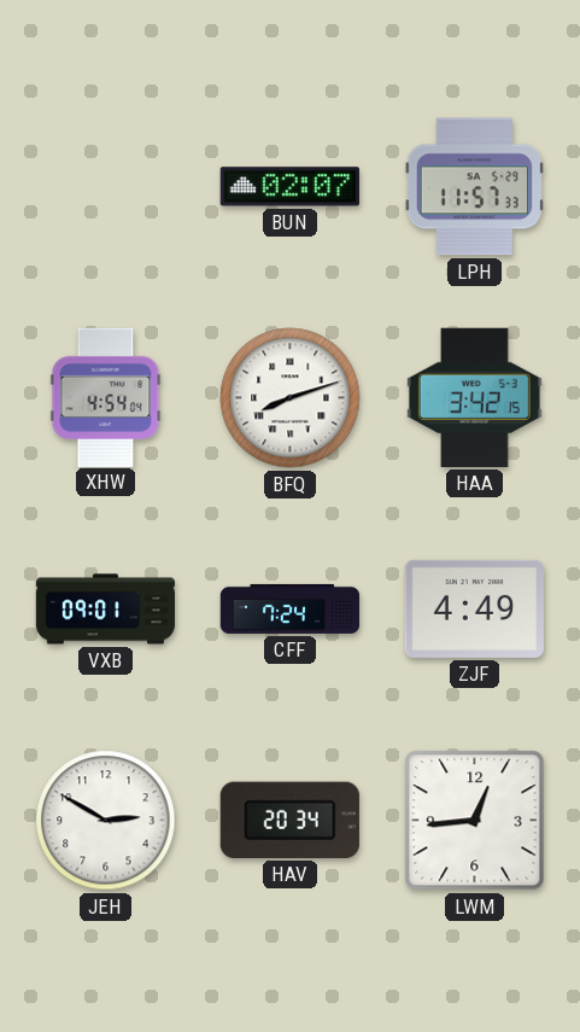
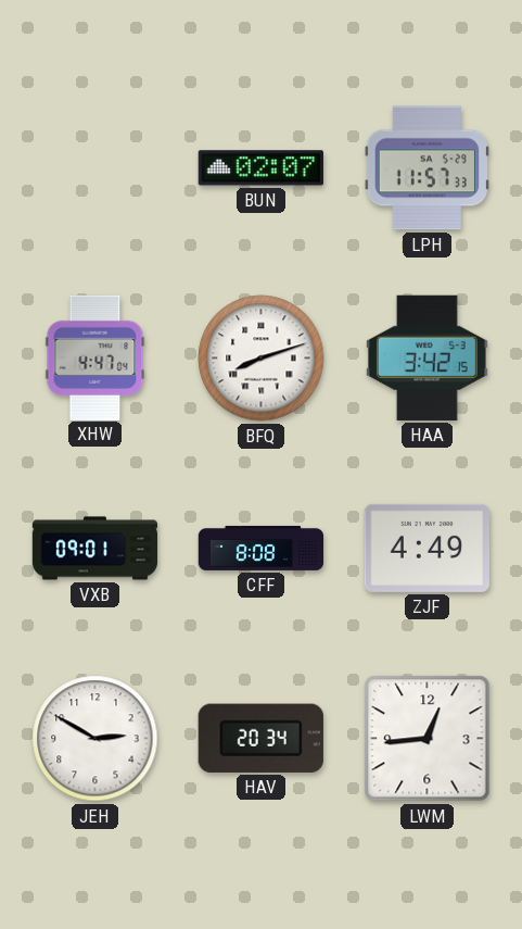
XHW: 4:54 -> 4:47
CFF: 7:24 -> 8:08
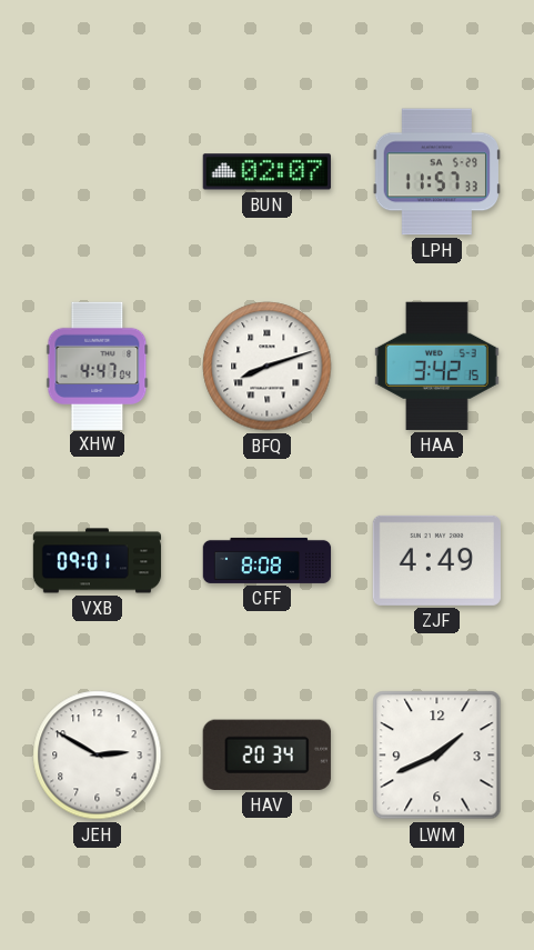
LWM: 12:44 -> 1:41
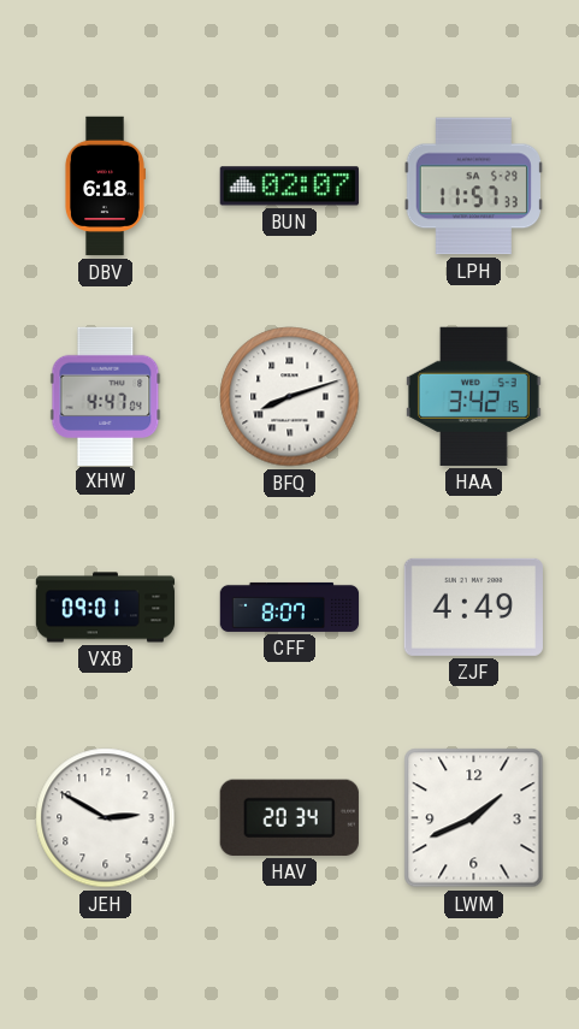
DBV: none -> 6:18
CFF: 8:08 -> 8:07
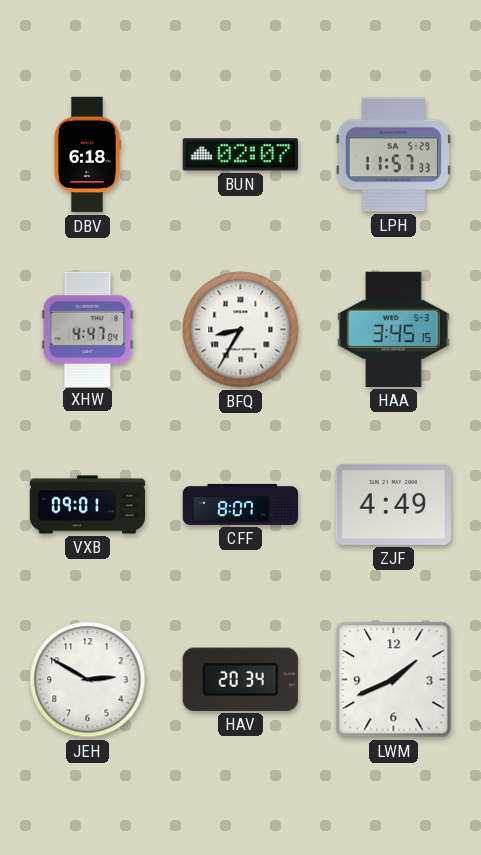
BFQ: 8:12 -> 8:35
HAA: 3:42 -> 3:45
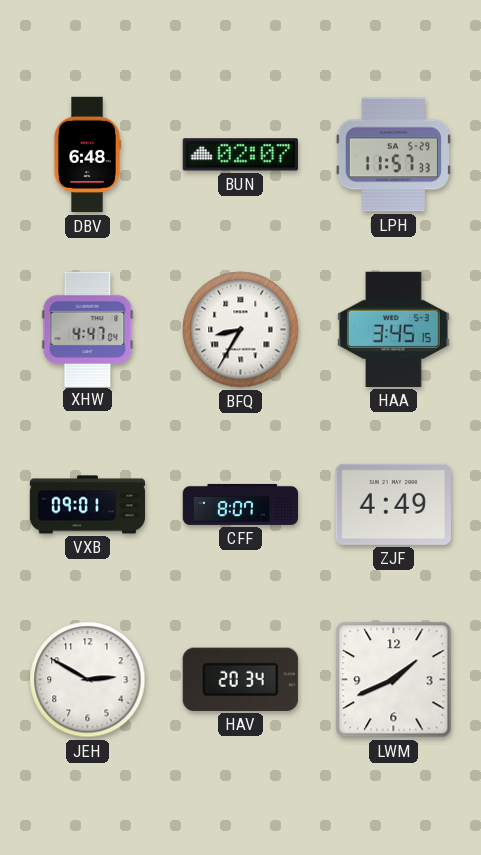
DBV: 6:18 -> 6:48
